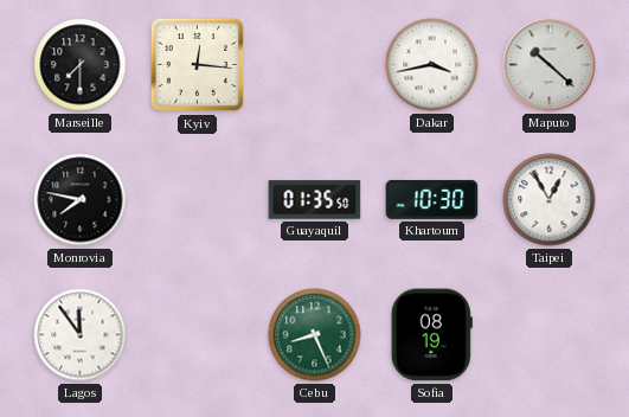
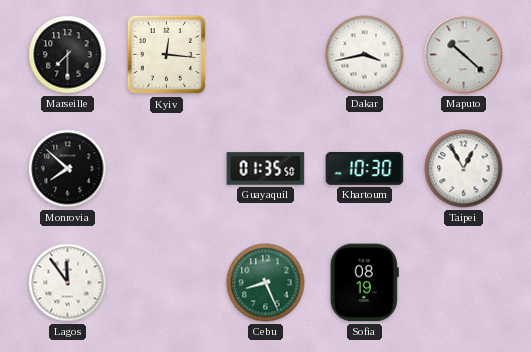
Monrovia: 7:47 -> 7:52
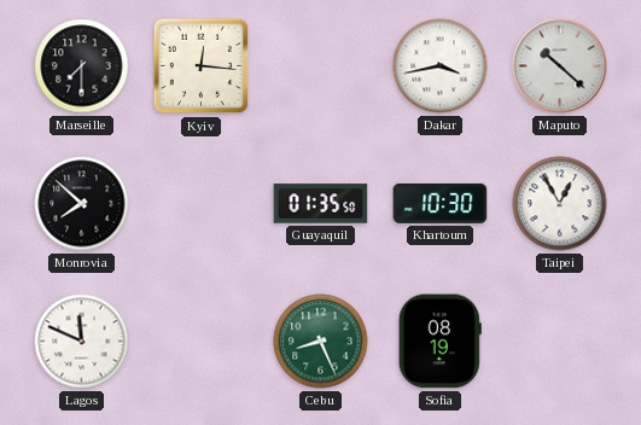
Lagos: 11:54 -> 11:49
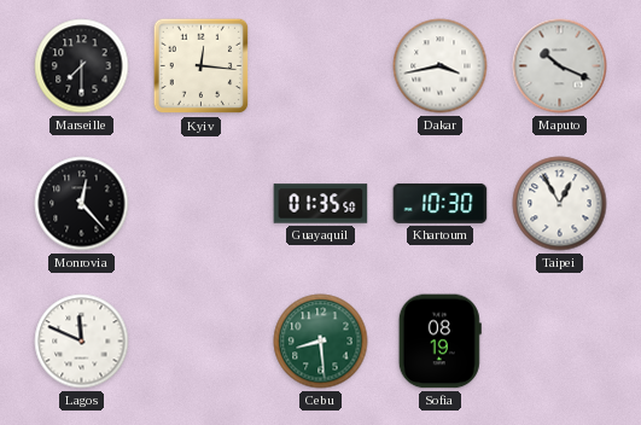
Maputo: 10:22 -> 10:19
Monrovia: 7:52 -> 12:23
Cebu: 8:26 -> 8:29
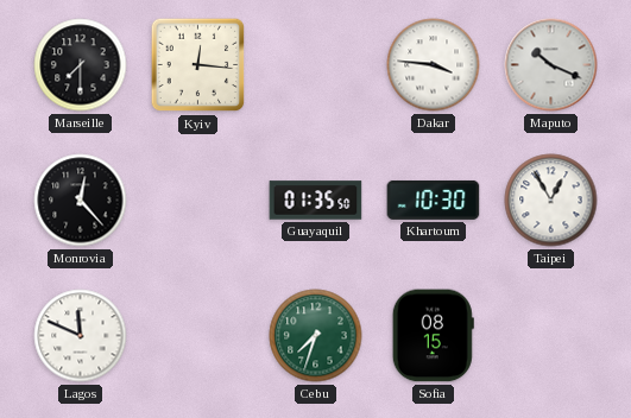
Dakar: 3:43 -> 3:46
Cebu: 8:29 -> 7:33
Sofia: 08:19 -> 08:15
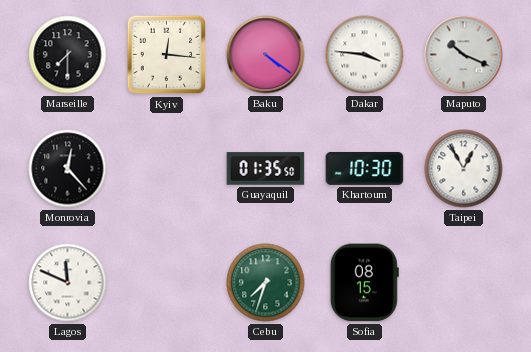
Baku: none -> 4:21
